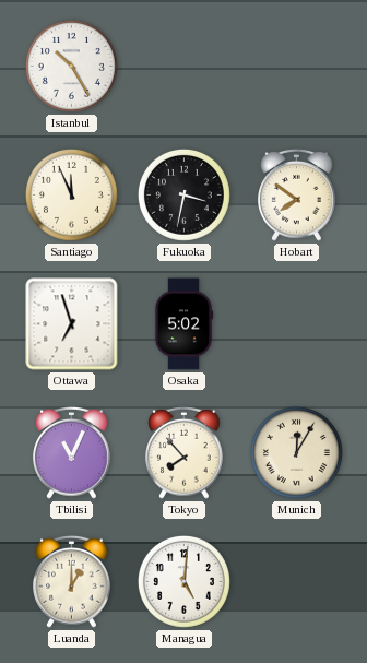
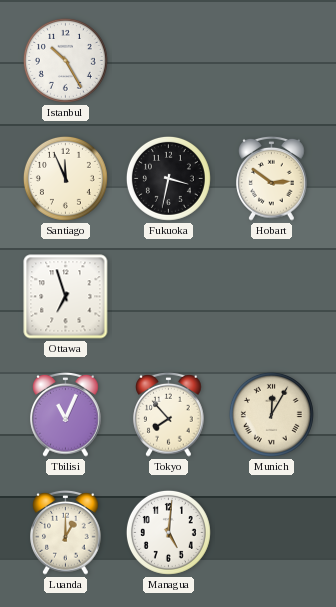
Hobart: 7:51 -> 2:51
Osaka: 5:02 -> none
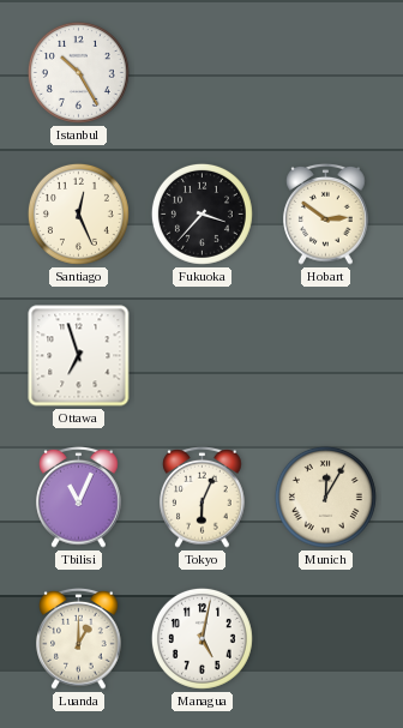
Santiago: 11:56 -> 12:26
Fukuoka: 3:32 -> 3:37
Tokyo: 7:53 -> 6:04
Managua: 5:01 -> 5:02
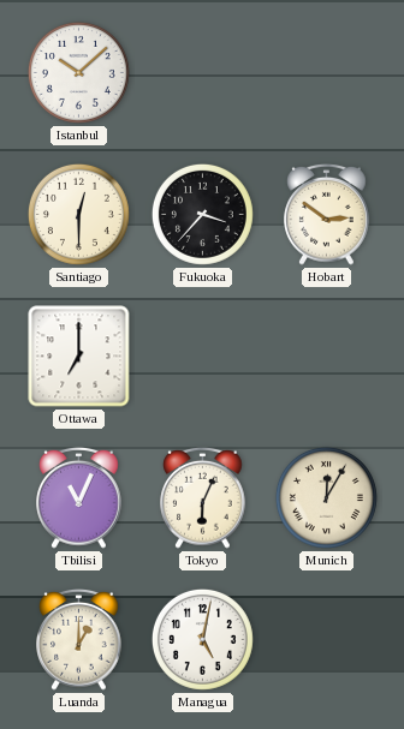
Istanbul: 10:25 -> 10:08
Santiago: 12:26 -> 12:30
Ottawa: 6:57 -> 7:00
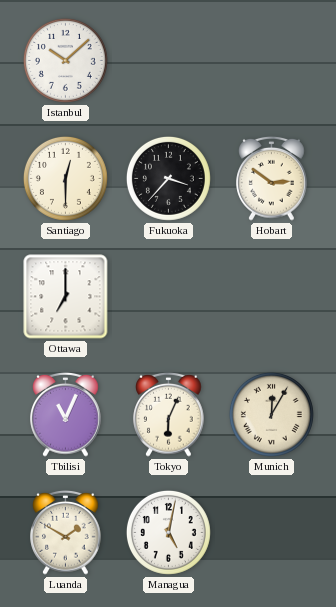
Luanda: 1:00 -> 1:50
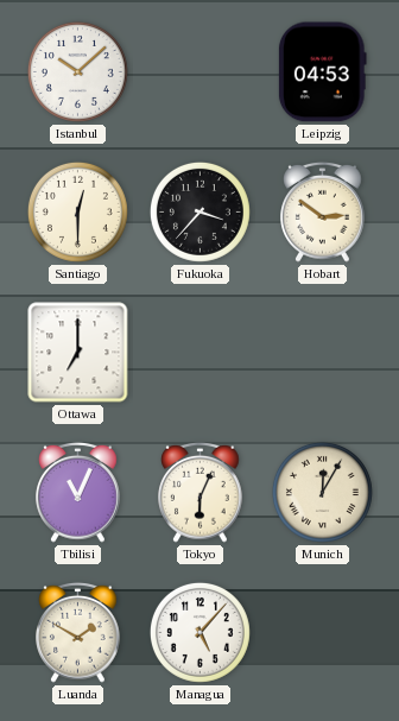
Leipzig: none -> 04:53
Managua: 5:02 -> 5:07
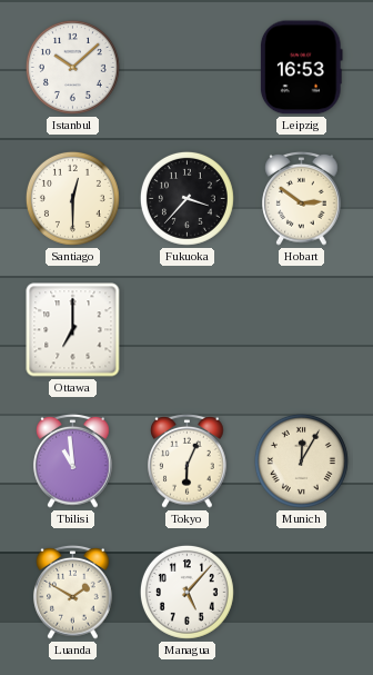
Leipzig: 04:53 -> 16:53
Tbilisi: 11:04 -> 10:59
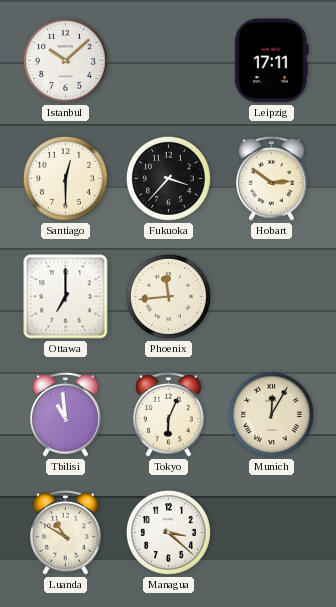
Leipzig: 16:53 -> 17:11
Phoenix: none -> 11:44
Luanda: 1:50 -> 10:50
Managua: 5:07 -> 3:22
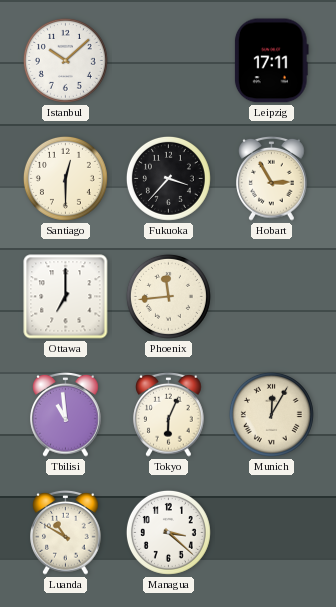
Hobart: 2:51 -> 2:55
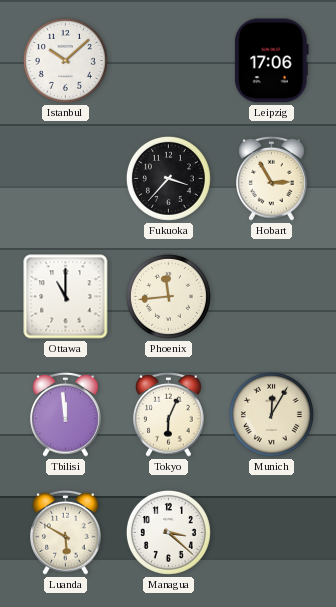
Leipzig: 17:11 -> 17:06
Santiago: 12:30 -> none
Ottawa: 7:00 -> 11:00
Tbilisi: 10:59 -> 11:59
Luanda: 10:50 -> 5:50
